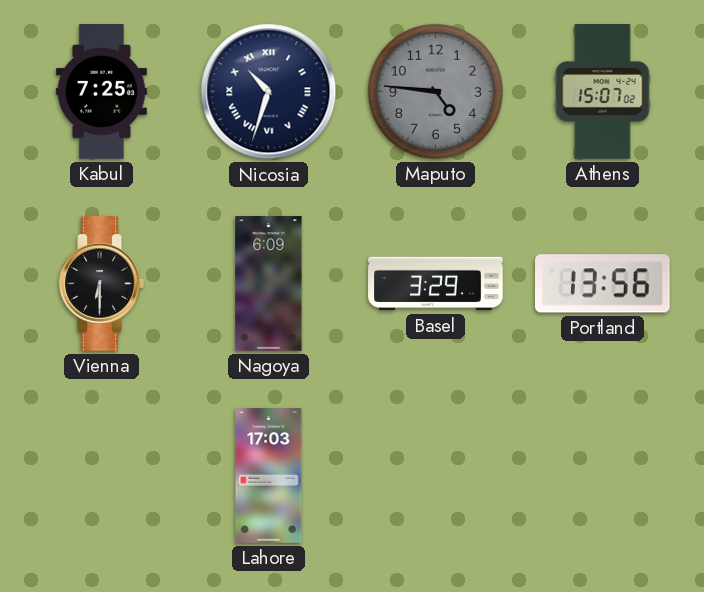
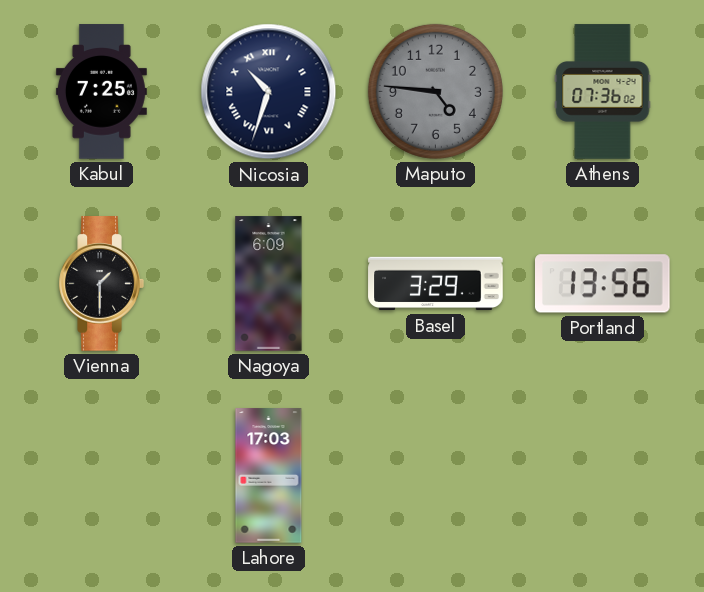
Athens: 15:07 -> 07:36
Vienna: 6:30 -> 1:30
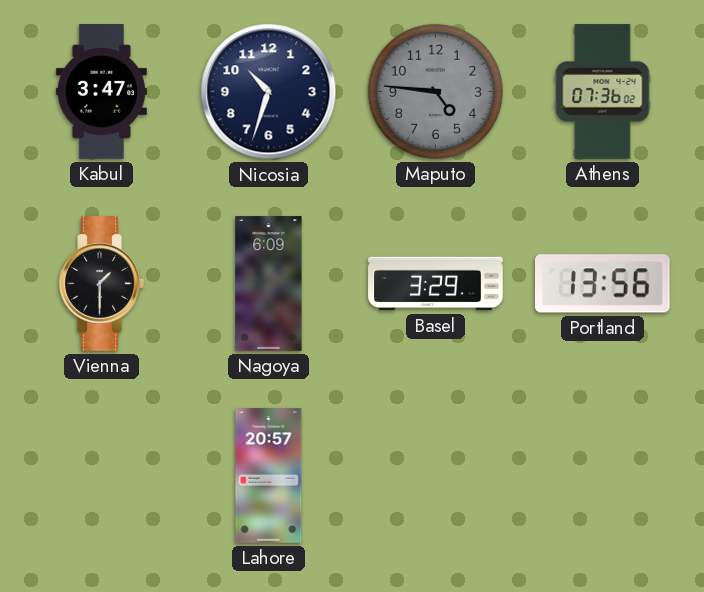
Kabul: 7:25 -> 3:47
Nicosia numerals: Roman -> Arabic
Lahore: 17:03 -> 20:57
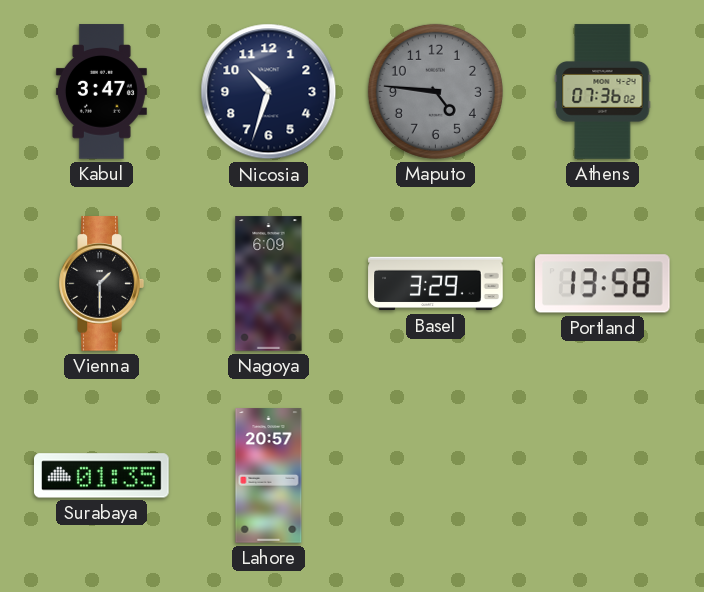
Portland: 13:56 -> 13:58
Surabaya: none -> 01:35
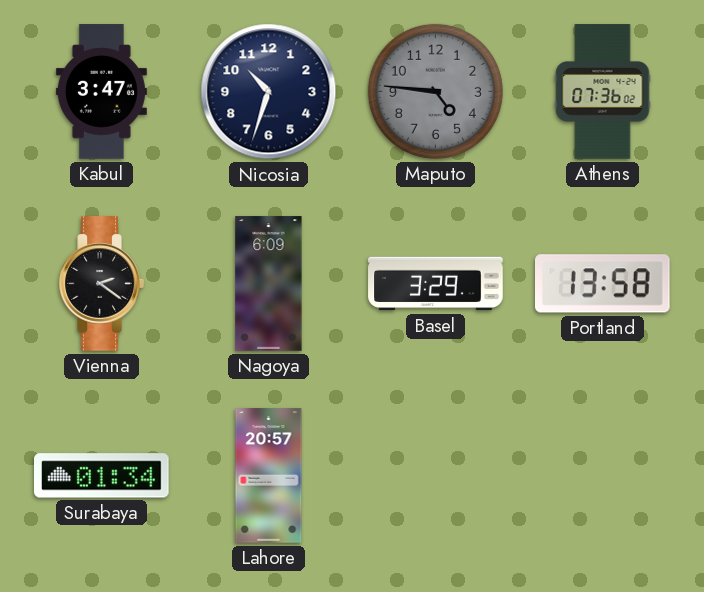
Vienna: 1:30 -> 2:21
Surabaya: 01:35 -> 01:34
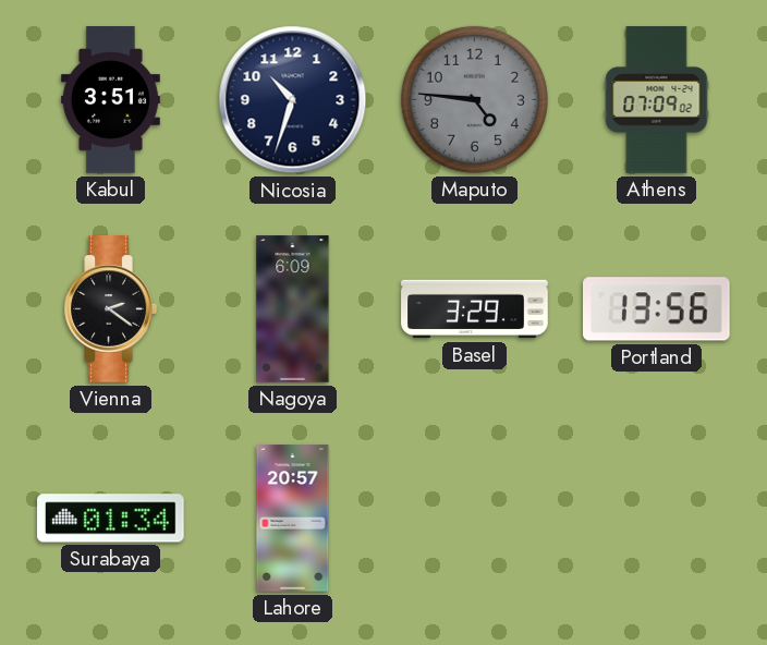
Kabul: 3:47 -> 3:51
Athens: 07:36 -> 07:09
Portland: 13:58 -> 13:56
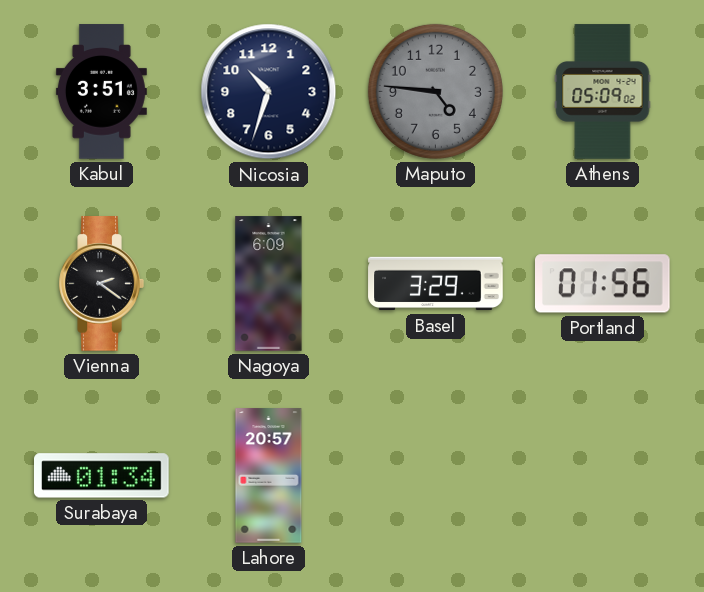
Athens: 07:09 -> 05:09
Portland: 13:56 -> 01:56
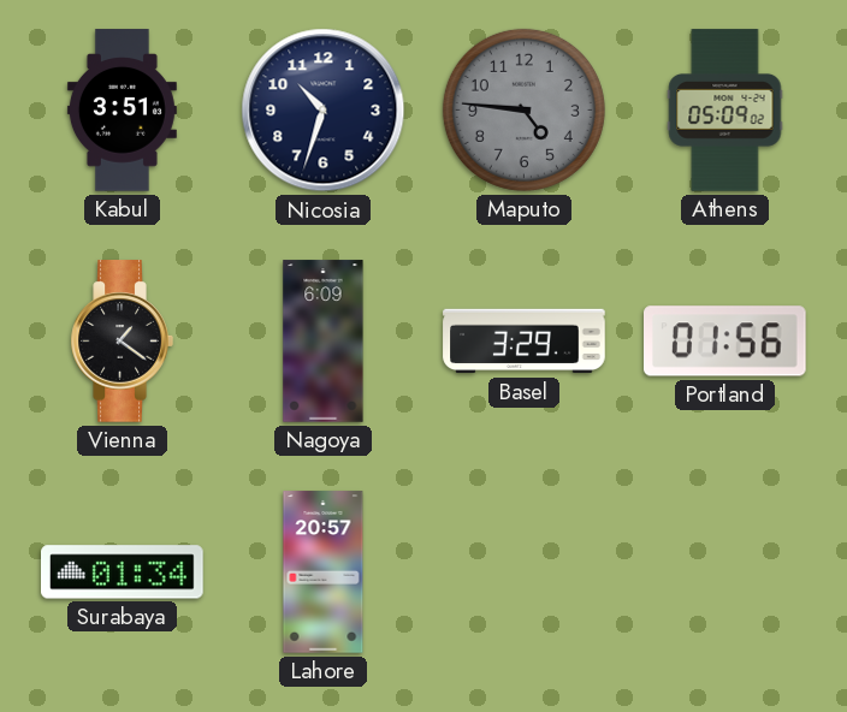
Vienna: 2:21 -> 1:21
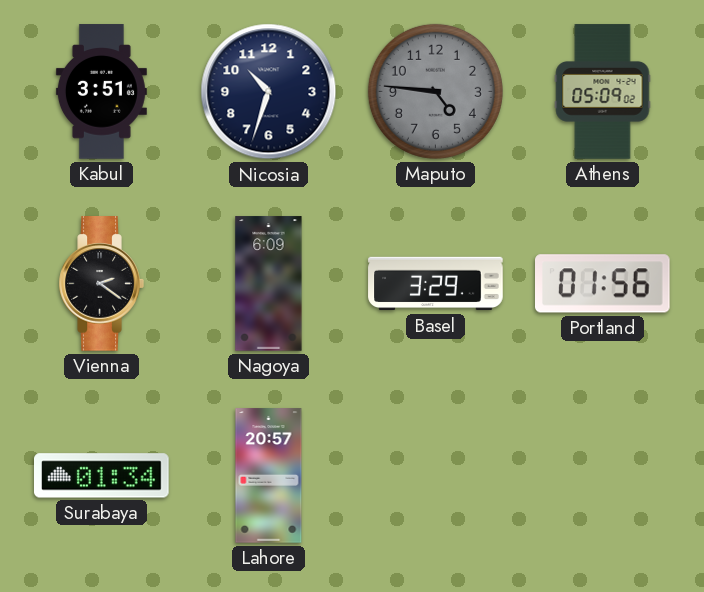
Vienna: 1:21 -> 2:21
